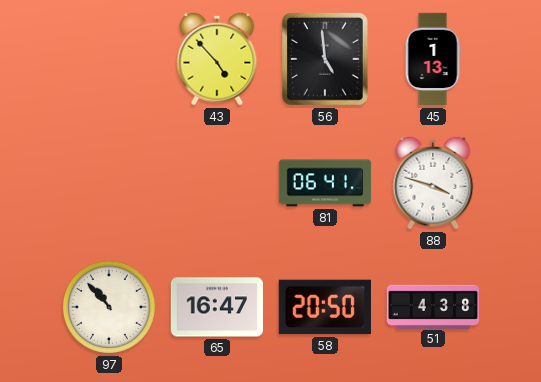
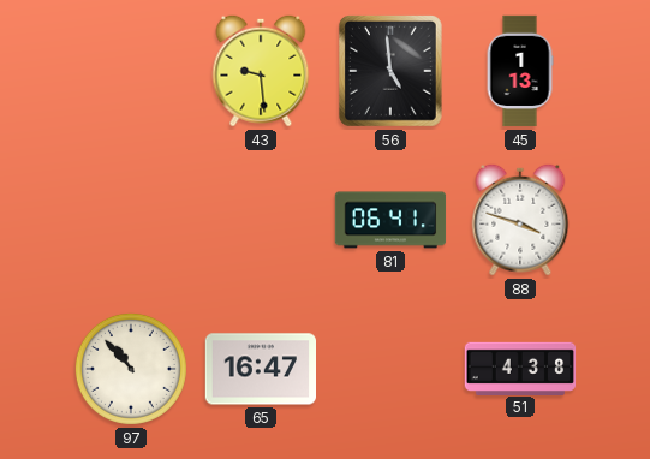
43: 4:53 -> 9:29
58: 20:50 -> none
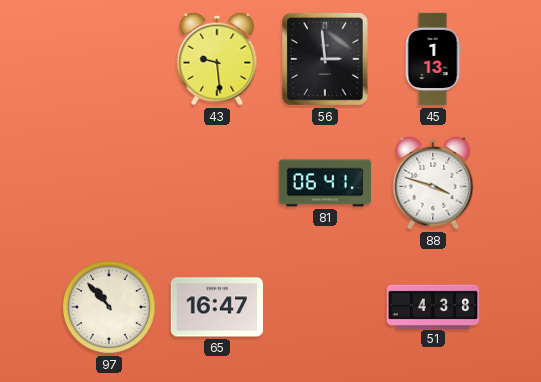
56: 4:59 -> 2:59
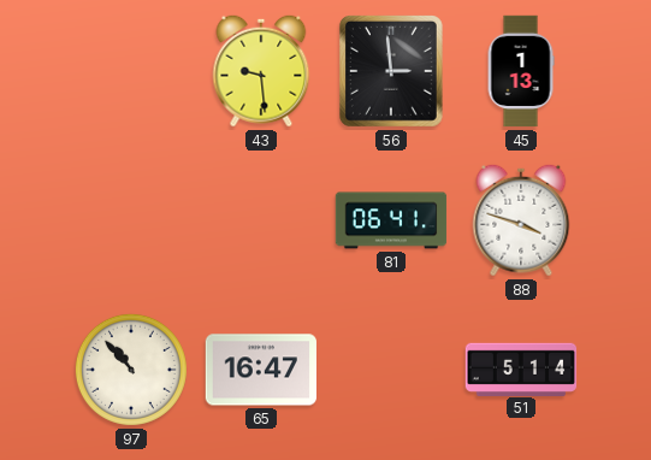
51: 4:38 -> 5:14
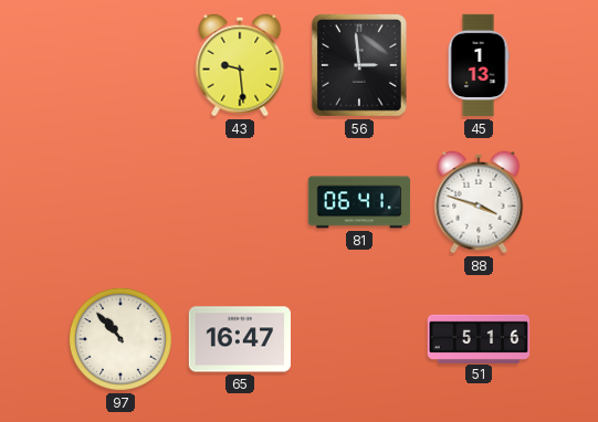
51: 5:14 -> 5:16
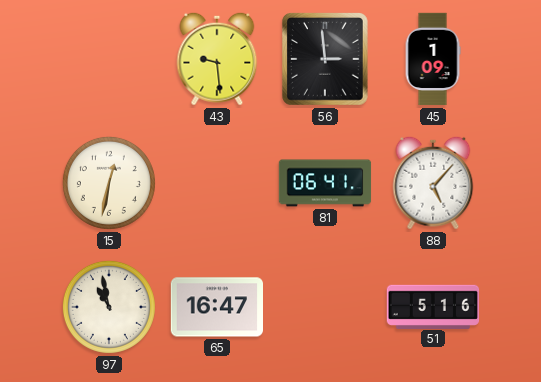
45: 1:13 -> 1:09
15: none -> 12:32
88: 3:48 -> 5:07
97: 10:53 -> 10:58
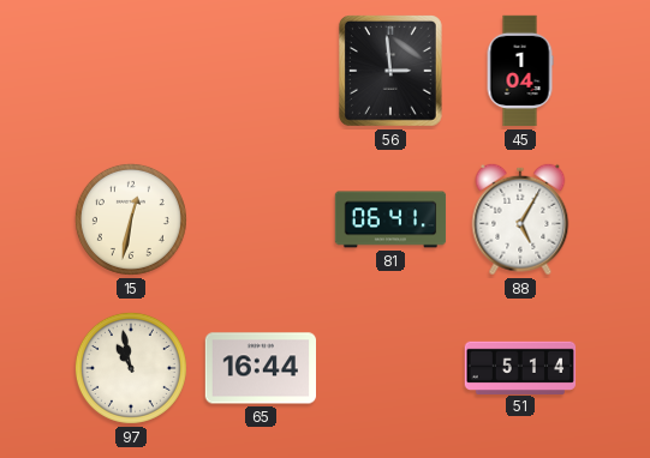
43: 9:29 -> none
45: 1:09 -> 1:04
88: 5:07 -> 5:05
65: 16:47 -> 16:44
51: 5:16 -> 5:14
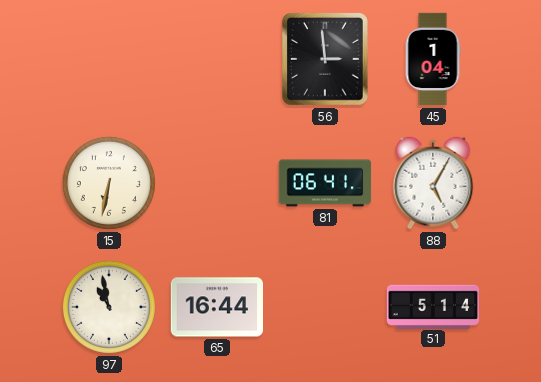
15: 12:32 -> 6:32
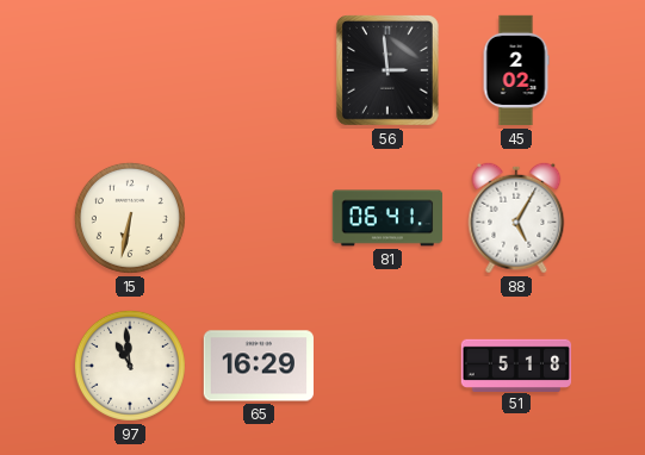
45: 1:04 -> 2:02
97: 10:58 -> 10:59
65: 16:44 -> 16:29
51: 5:14 -> 5:18
